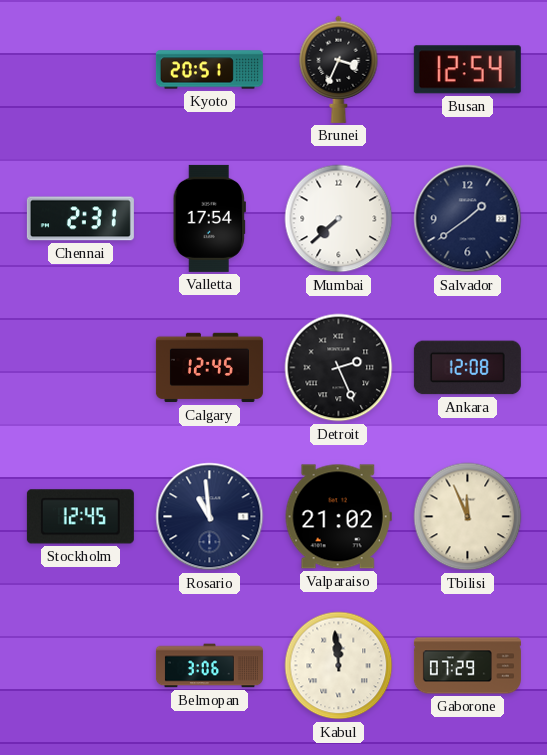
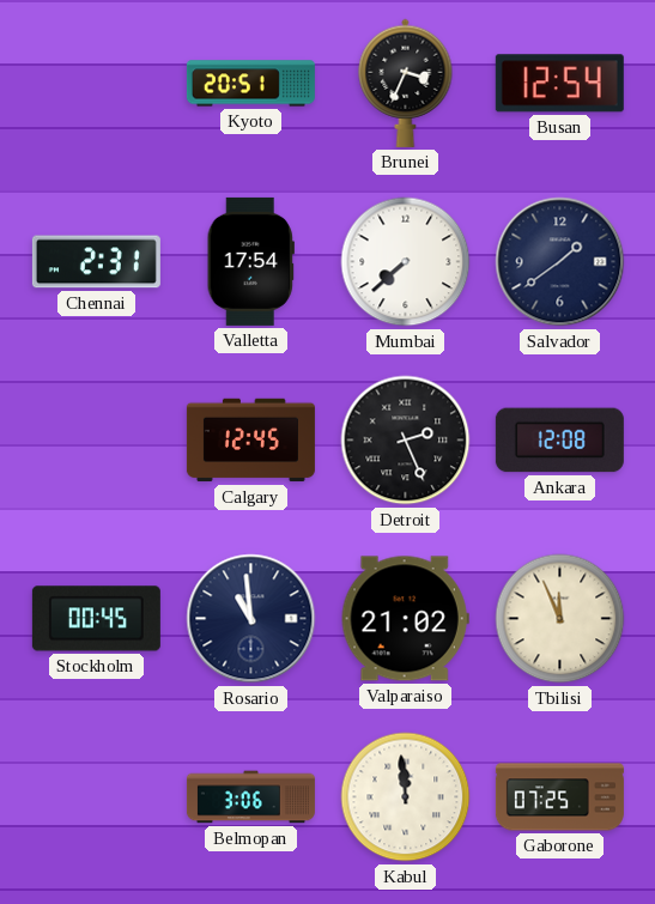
Stockholm: 12:45 -> 00:45
Gaborone: 07:29 -> 07:25
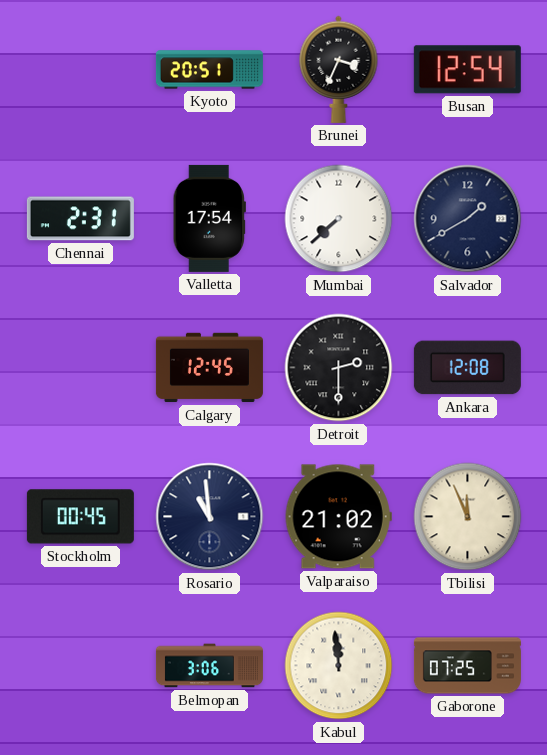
Salvador: 1:39 -> 1:40
Detroit: 2:26 -> 2:30
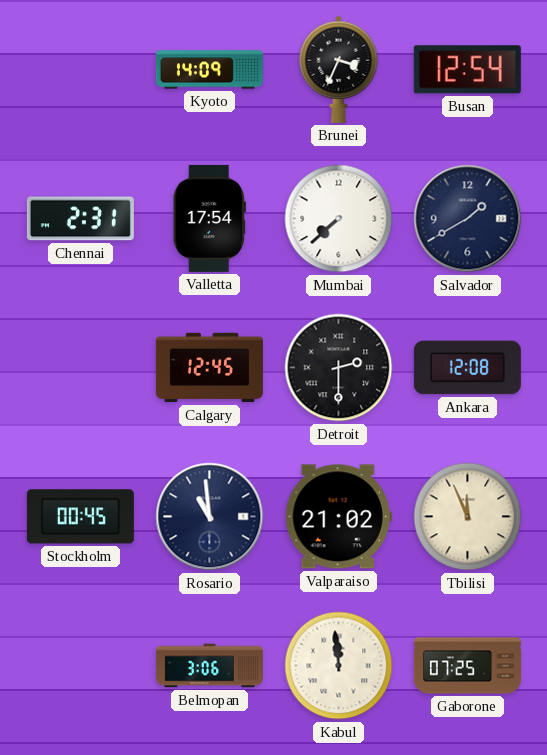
Kyoto: 20:51 -> 14:09
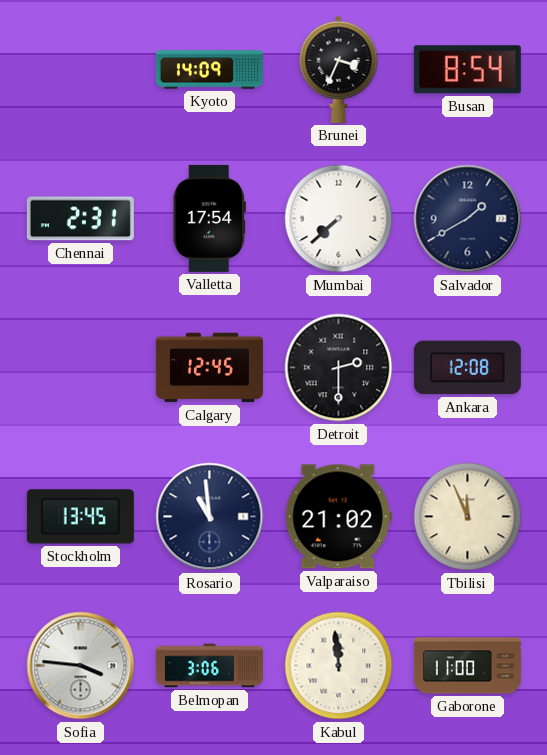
Busan: 12:54 -> 8:54
Stockholm: 00:45 -> 13:45
Sofia: none -> 3:46
Gaborone: 07:25 -> 11:00
